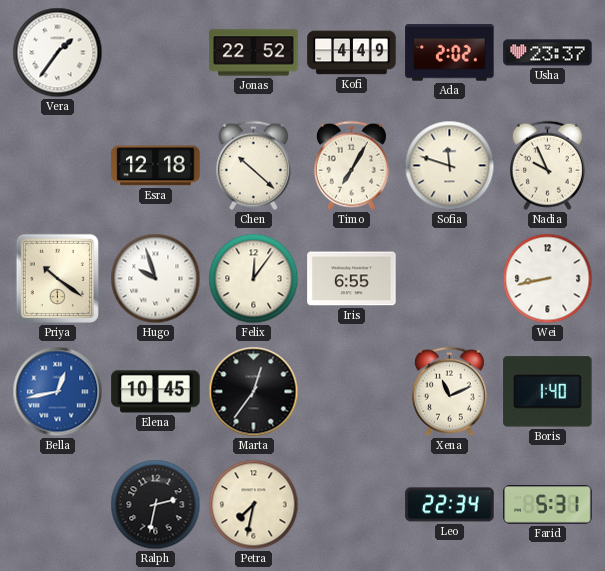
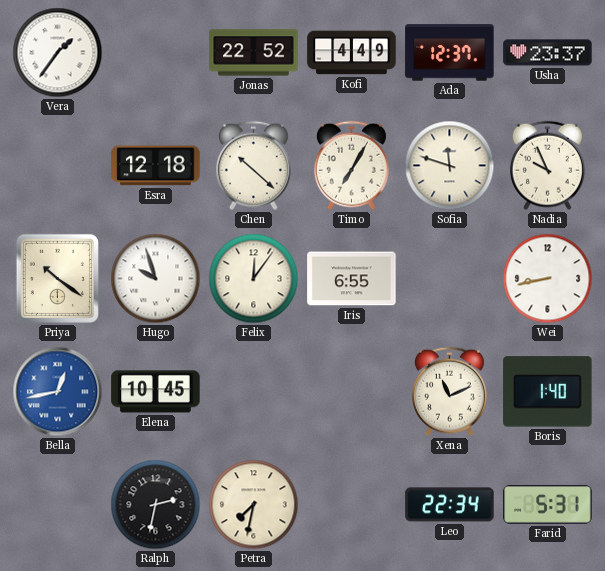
Ada: 2:02 -> 12:37
Marta: 12:36 -> none
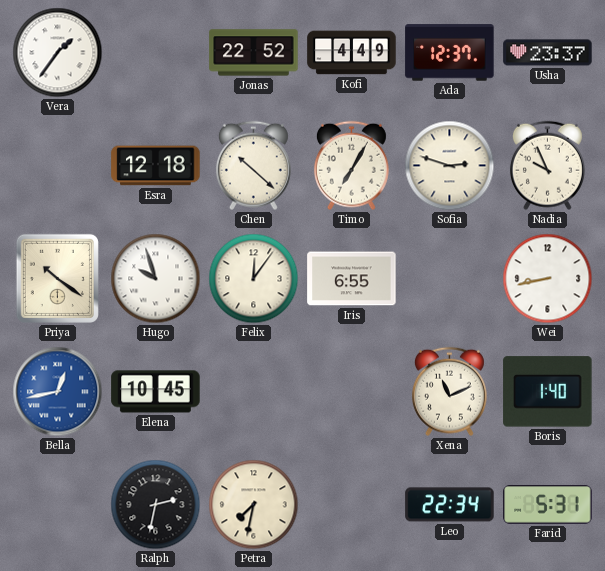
Sofia: 11:48 -> 2:48
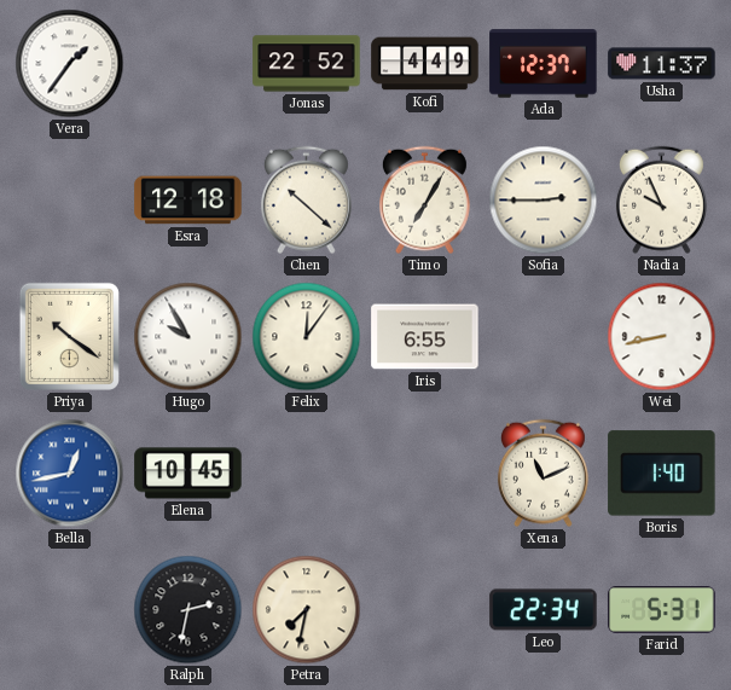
Usha: 23:37 -> 11:37
Sofia: 2:48 -> 2:45
Hugo: 9:57 -> 9:55
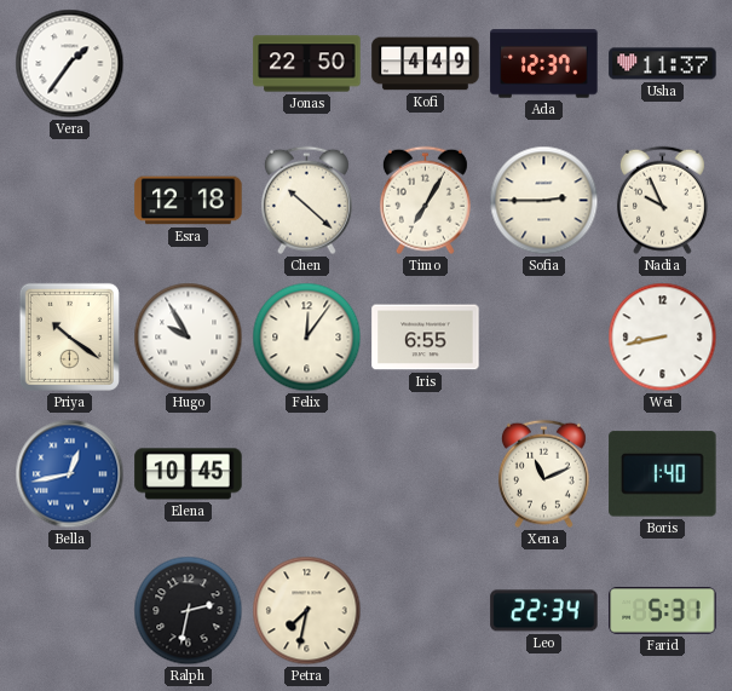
Jonas: 22:52 -> 22:50
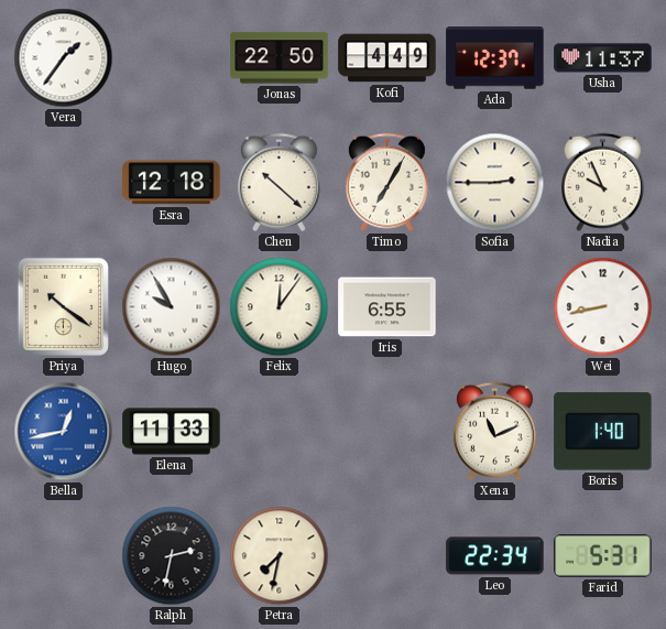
Elena: 10:45 -> 11:33
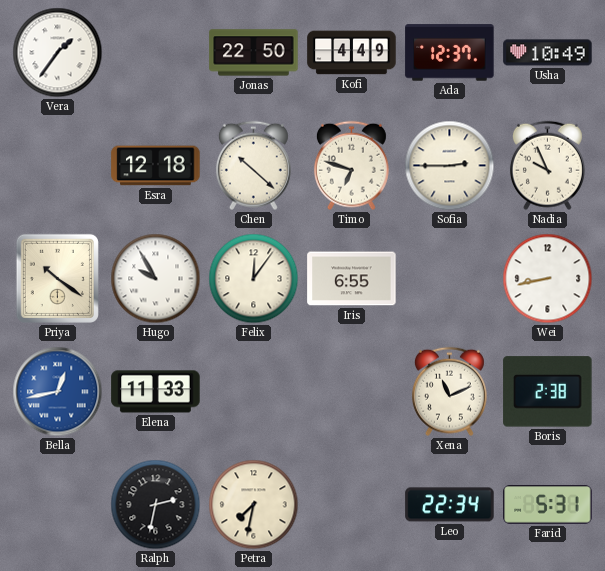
Usha: 11:37 -> 10:49
Timo: 7:05 -> 6:48
Boris: 1:40 -> 2:38
